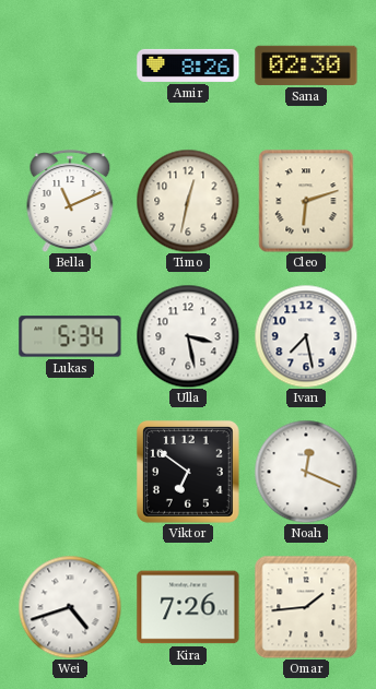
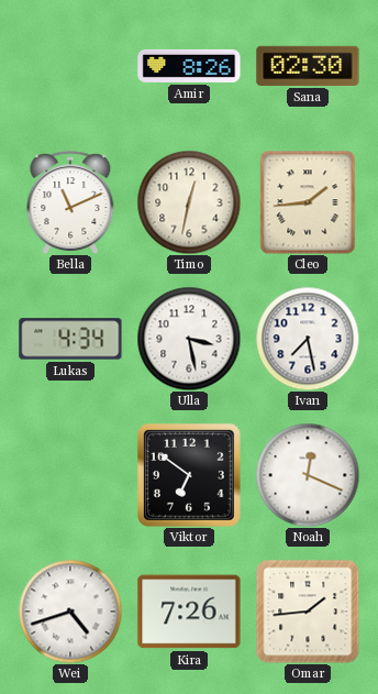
Cleo: 6:12 -> 1:44
Lukas: 5:34 -> 4:34
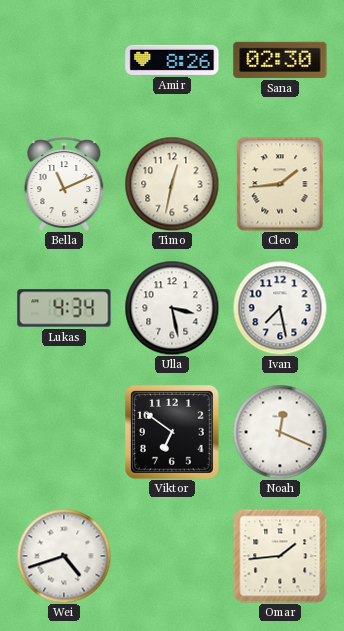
Kira: 7:26 -> none
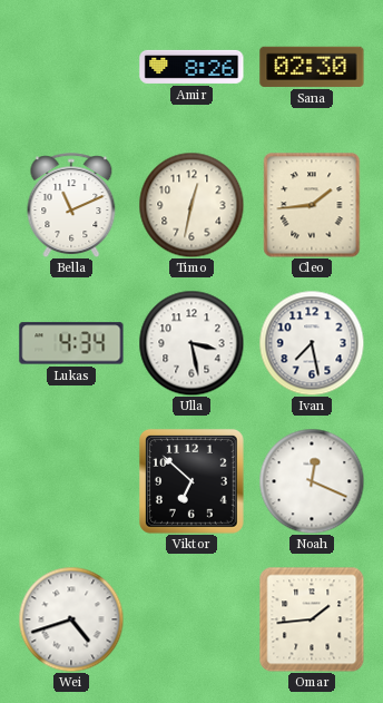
Viktor: 6:51 -> 6:52
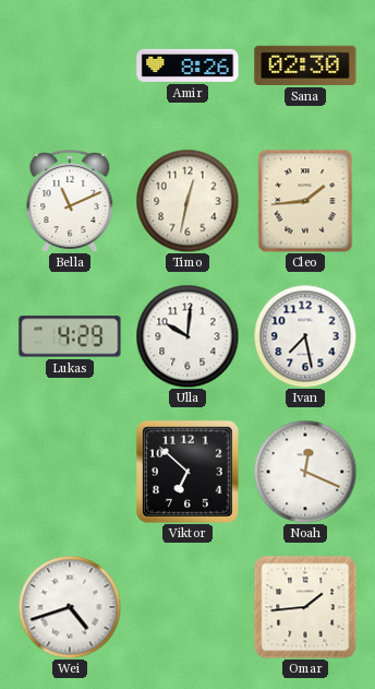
Lukas: 4:34 -> 4:29
Ulla: 3:28 -> 10:01
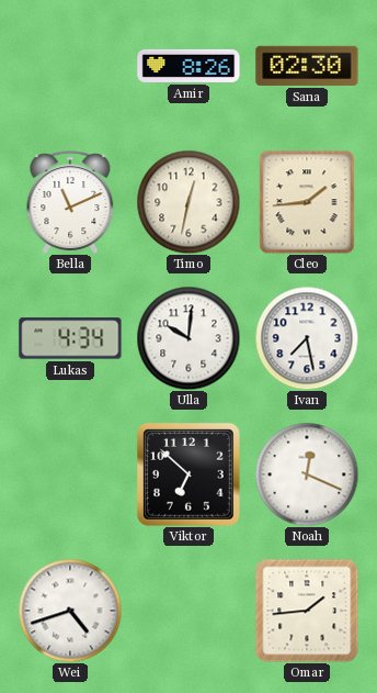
Lukas: 4:29 -> 4:34
